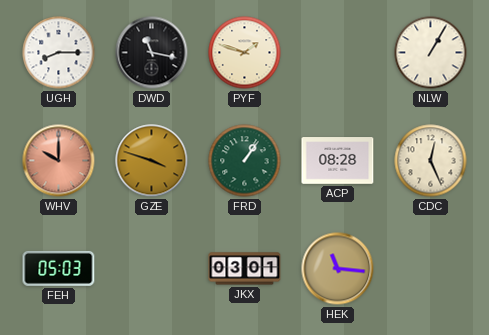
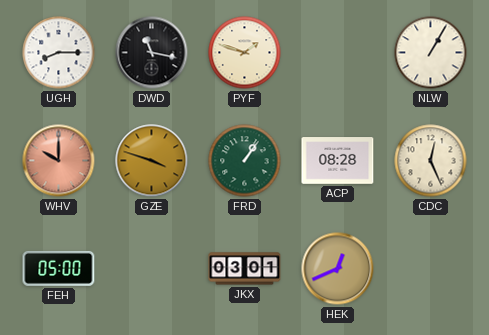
FEH: 05:03 -> 05:00
HEK: 11:16 -> 12:41
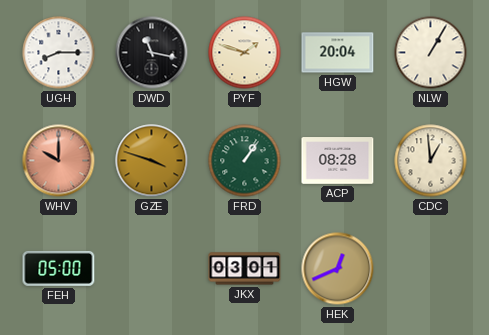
HGW: none -> 20:04
CDC: 12:26 -> 12:59
